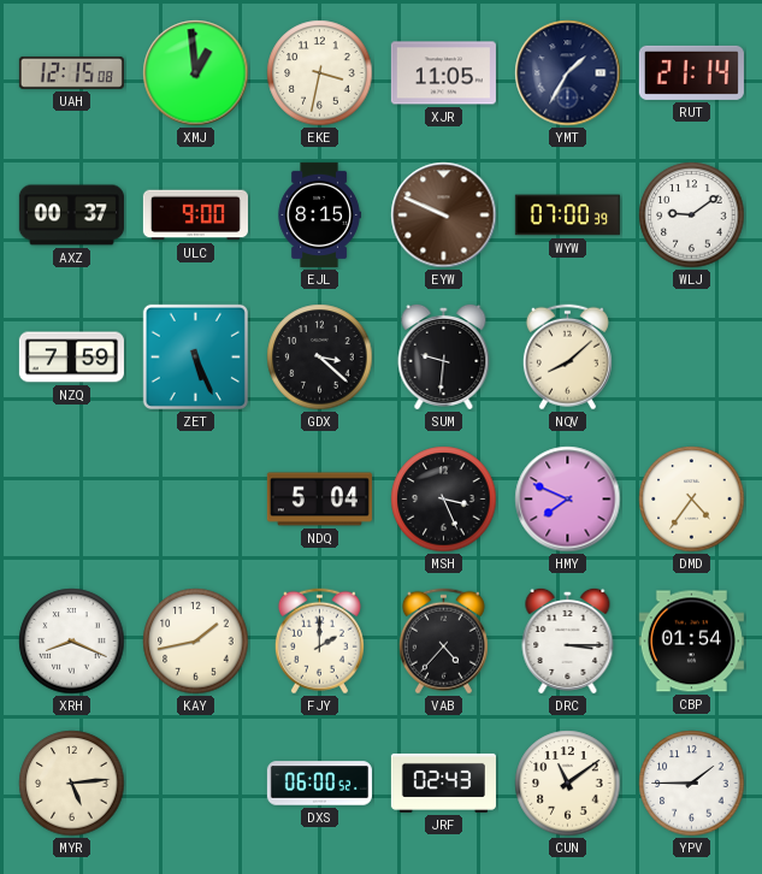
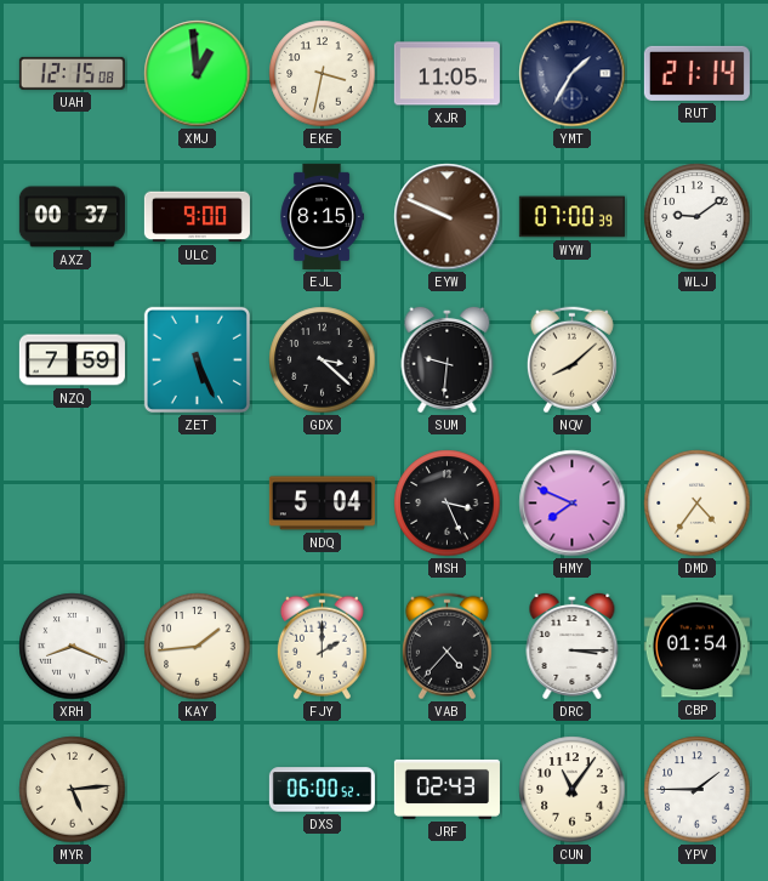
KAY: 1:43 -> 1:44
CUN: 11:09 -> 11:06
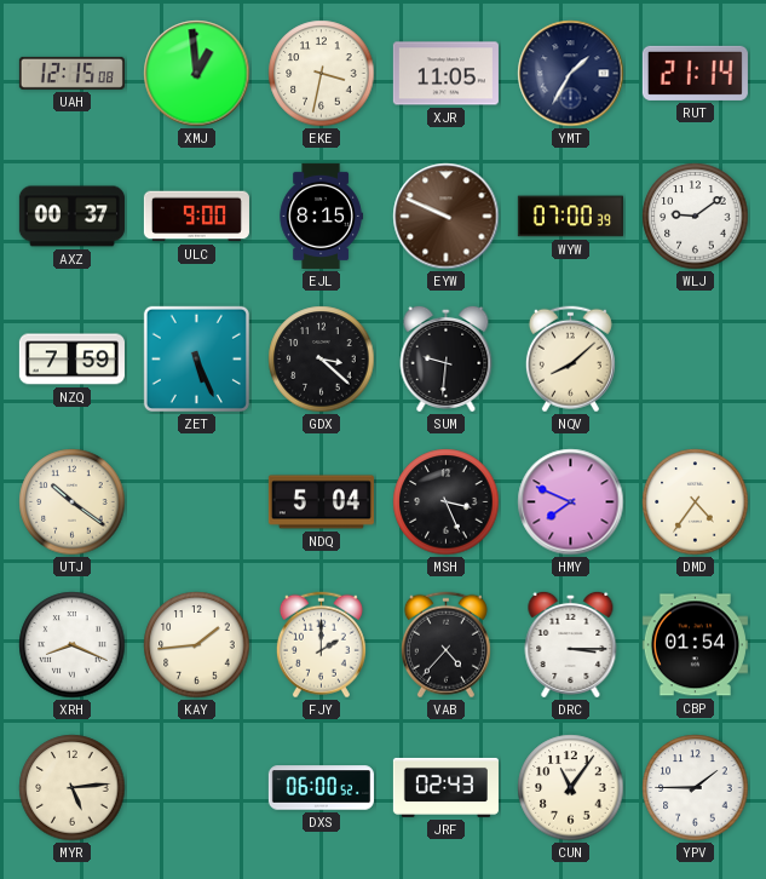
UTJ: none -> 10:21
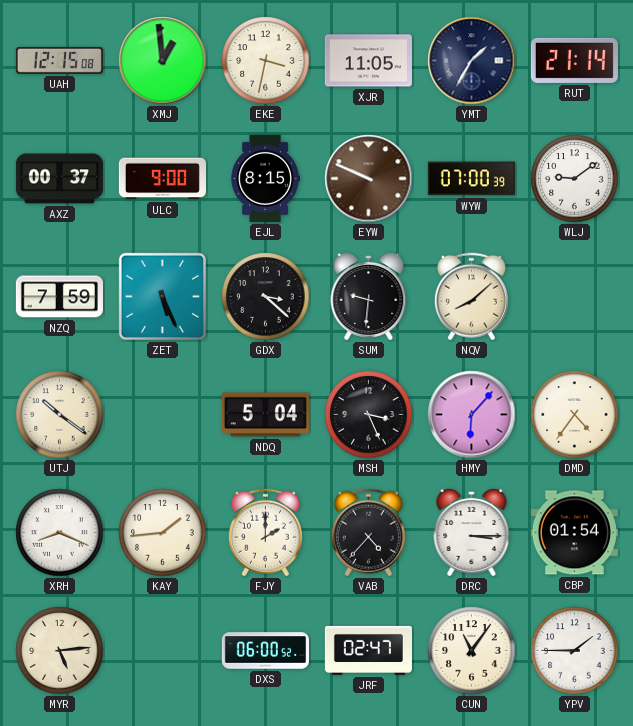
HMY: 7:49 -> 6:07
JRF: 02:43 -> 02:47
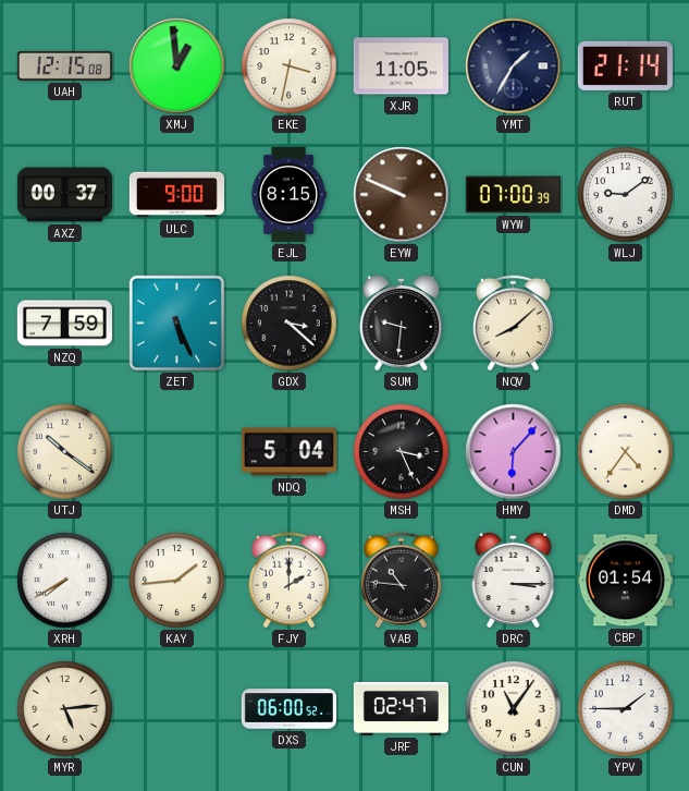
XRH: 8:19 -> 7:40
VAB: 4:37 -> 10:46
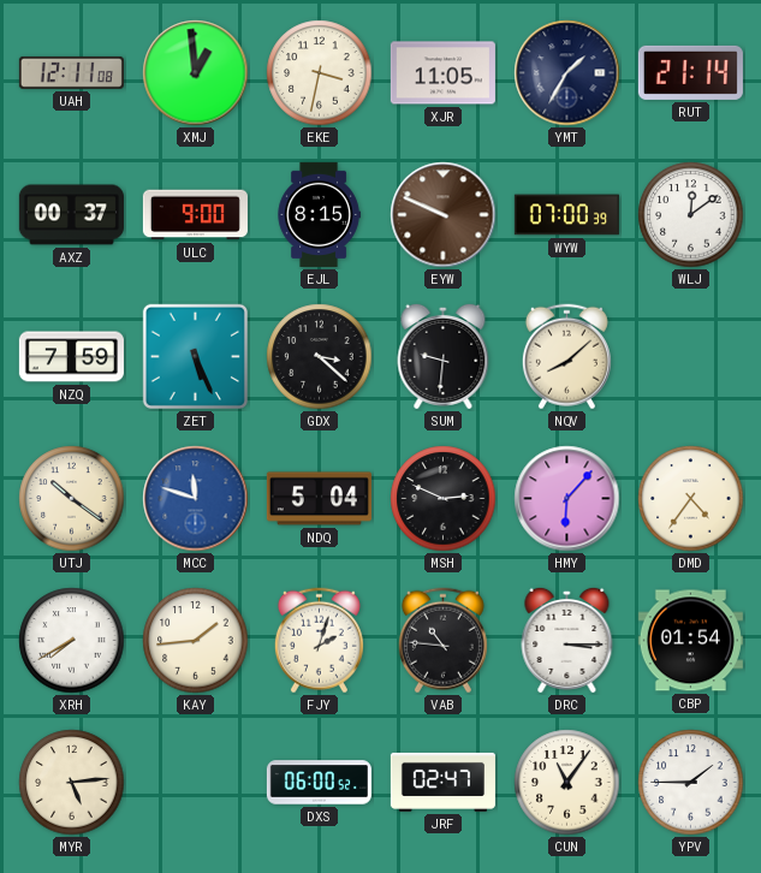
UAH: 12:15 -> 12:11
WLJ: 9:09 -> 12:09
MCC: none -> 11:48
MSH: 3:26 -> 2:49
FJY: 2:00 -> 2:03
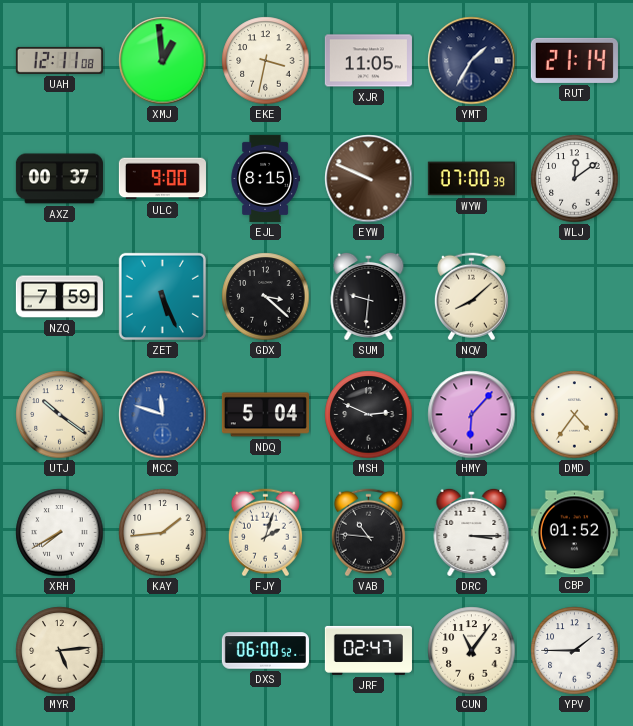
CBP: 01:54 -> 01:52
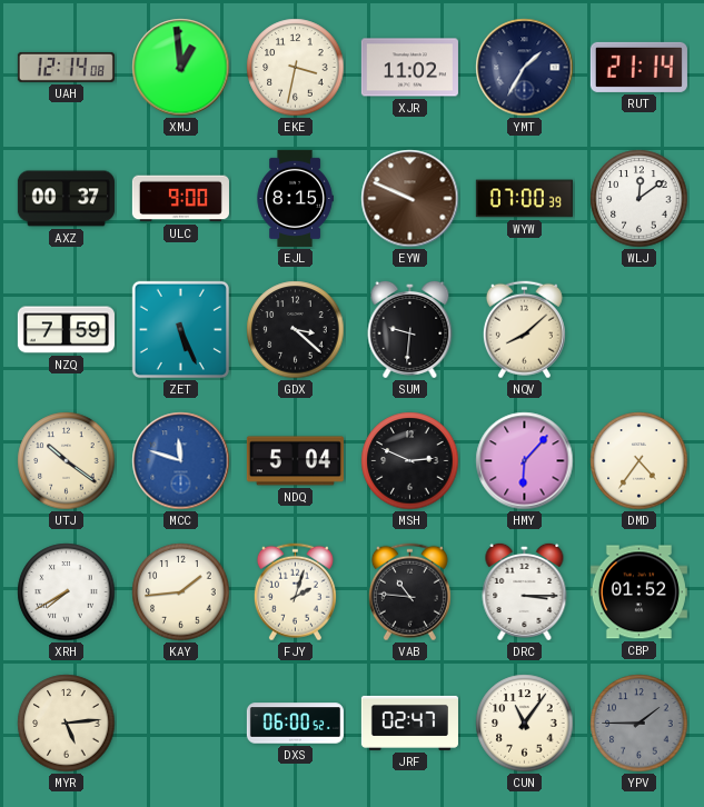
UAH: 12:11 -> 12:14
XJR: 11:05 -> 11:02
YPV dial: white -> grey
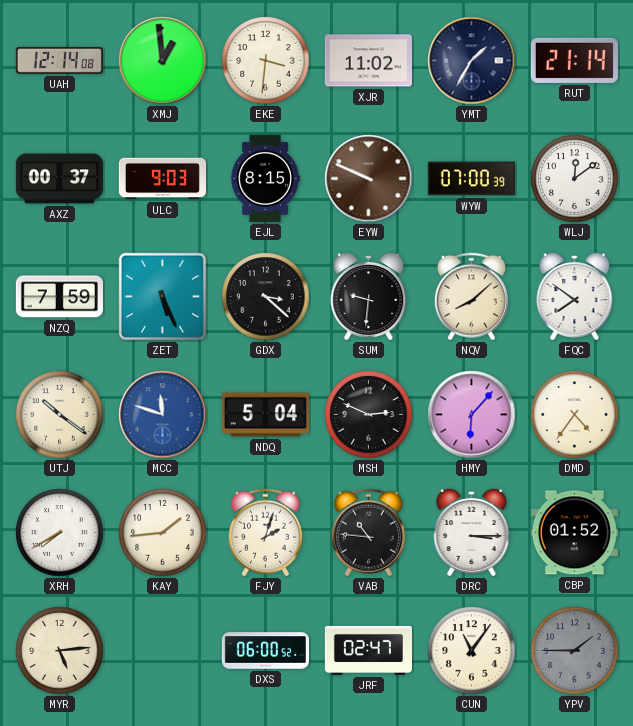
EKE: 3:32 -> 3:31
ULC: 9:00 -> 9:03
FQC: none -> 7:51
